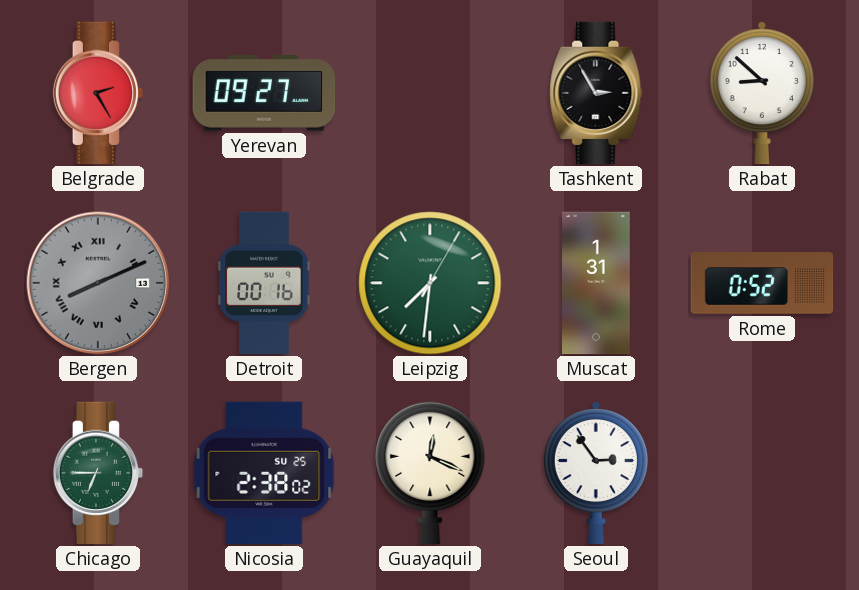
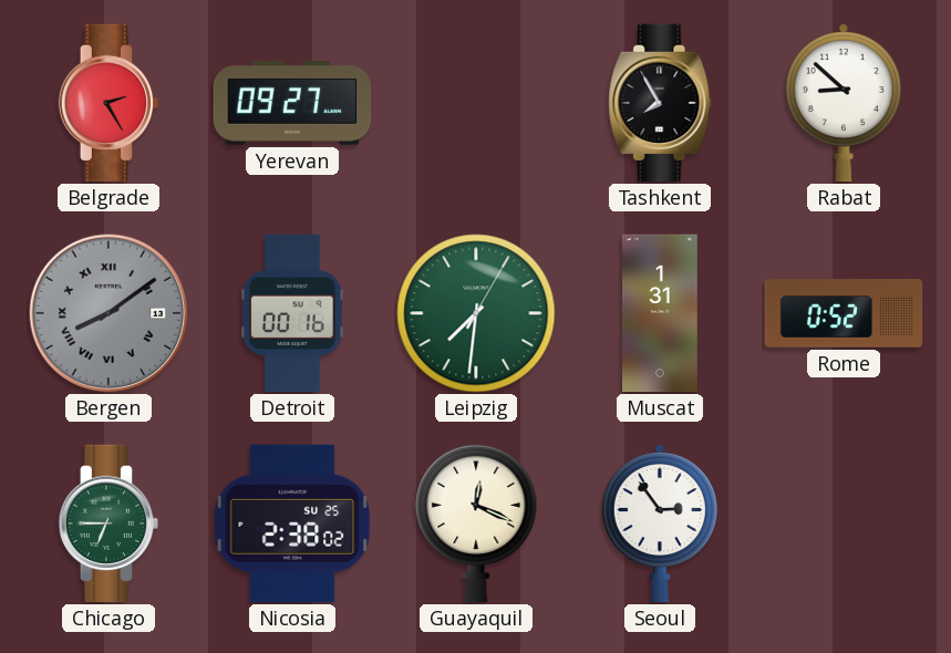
Tashkent: 2:55 -> 7:55
Bergen: 8:11 -> 8:09
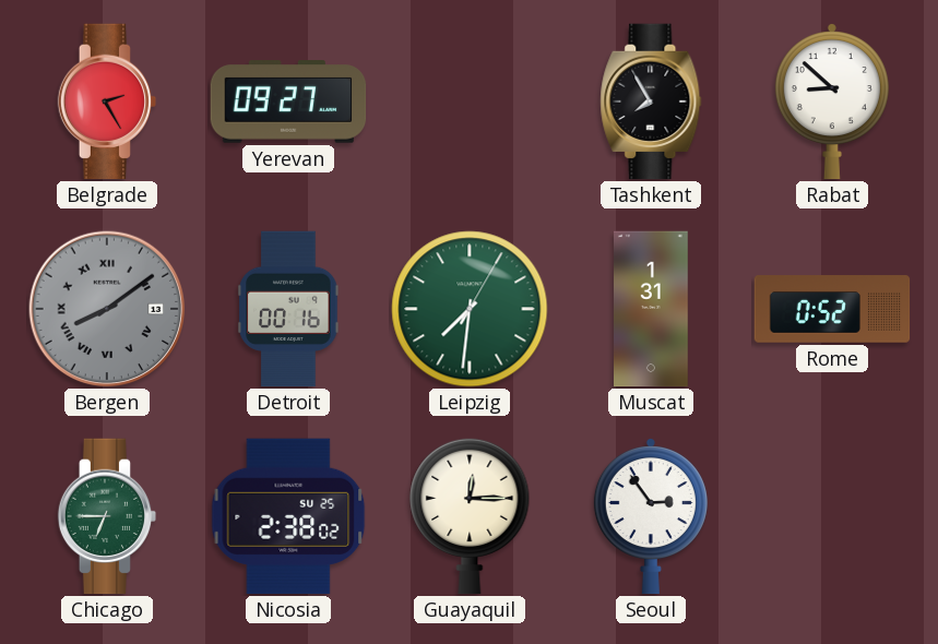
Guayaquil: 12:19 -> 12:15
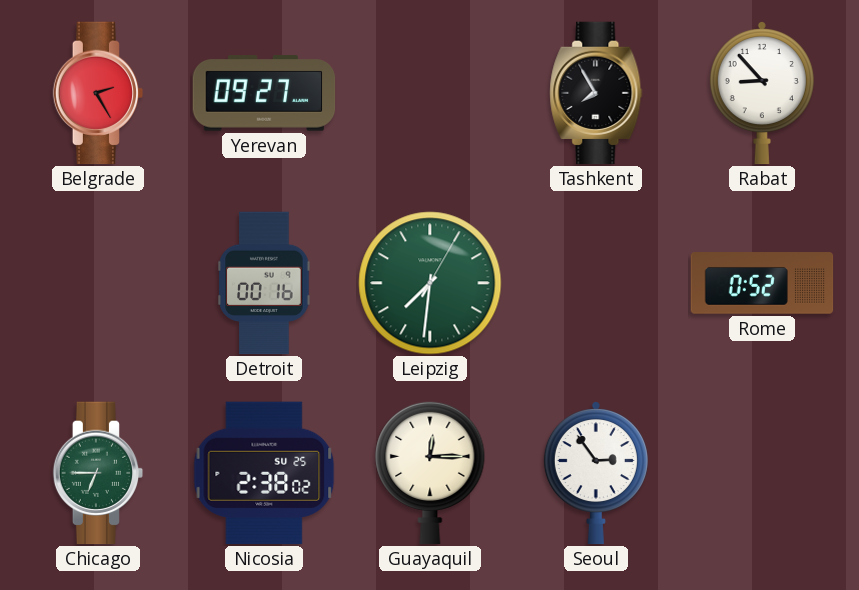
Rabat: 8:52 -> 8:53
Bergen: 8:09 -> none
Muscat: 1:31 -> none
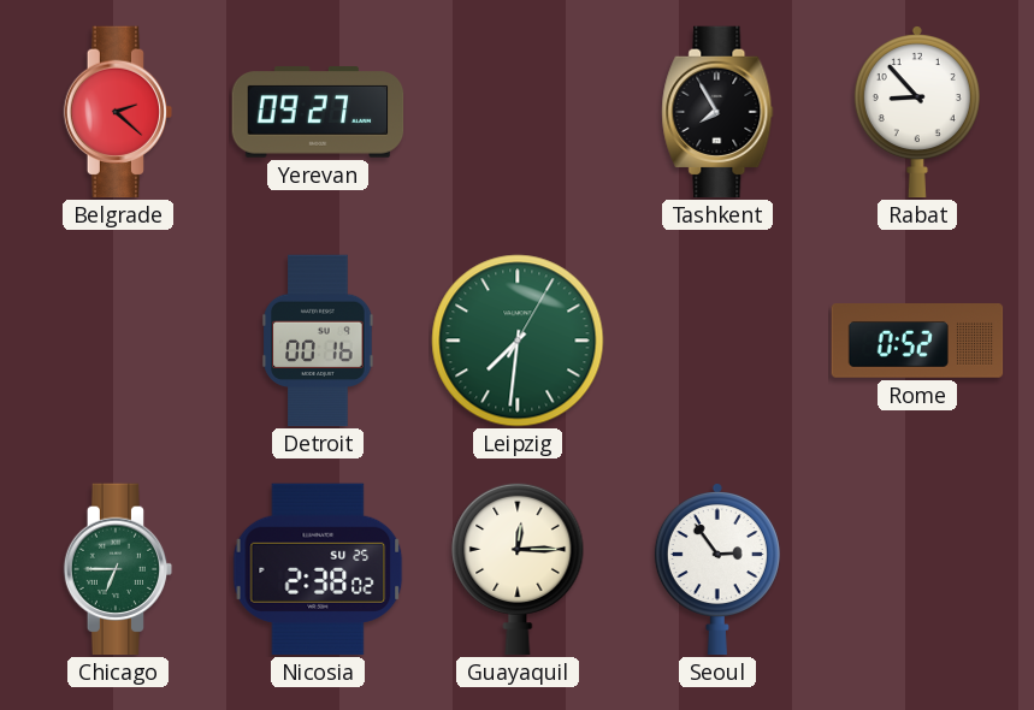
Belgrade: 2:25 -> 2:22
